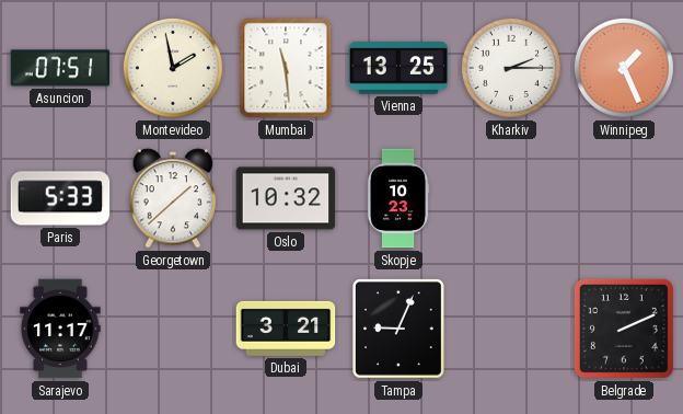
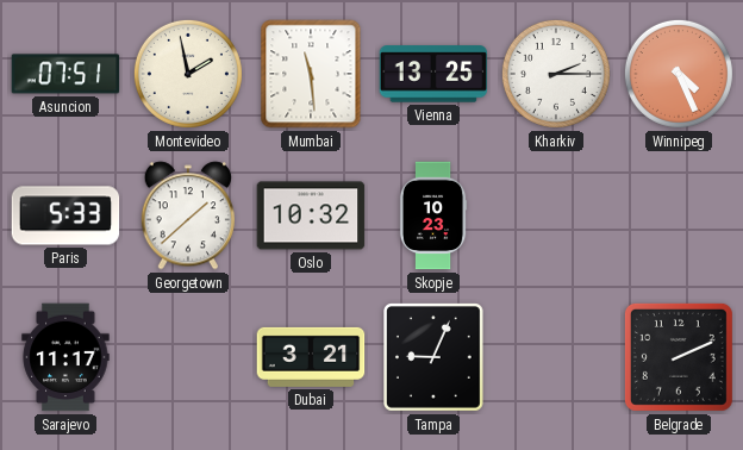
Winnipeg: 1:26 -> 4:26
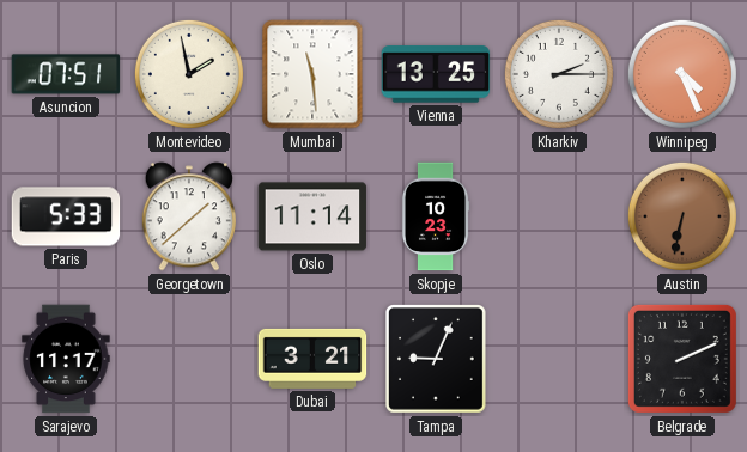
Oslo: 10:32 -> 11:14
Austin: none -> 6:32
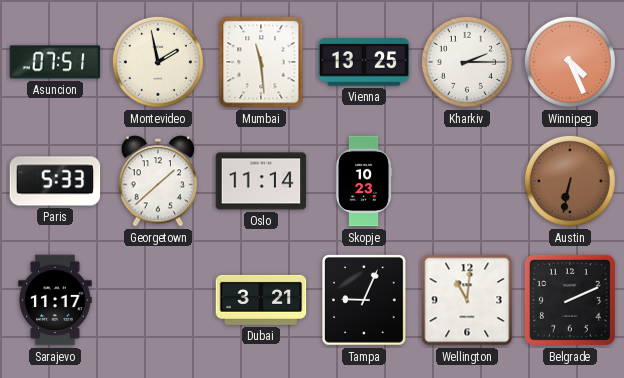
Wellington: none -> 11:01
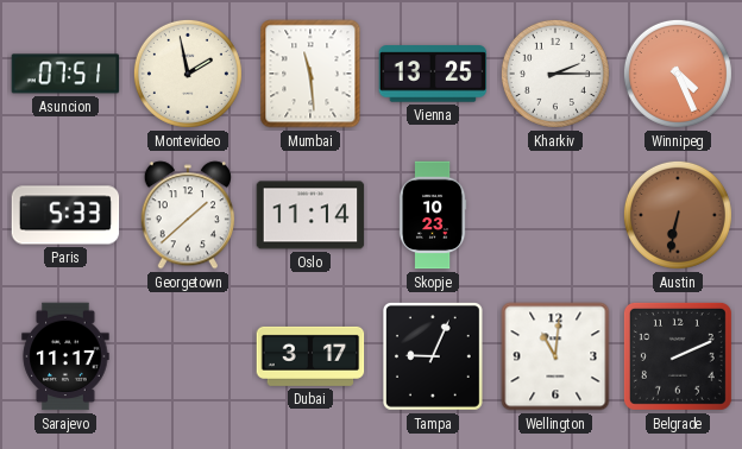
Dubai: 3:21 -> 3:17
